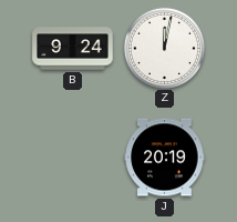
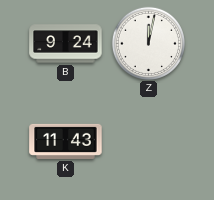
K: none -> 11:43
J: 20:19 -> none
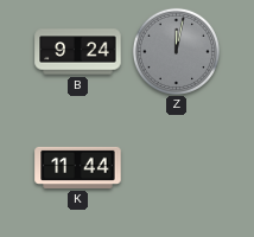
Z dial: white -> grey
K: 11:43 -> 11:44
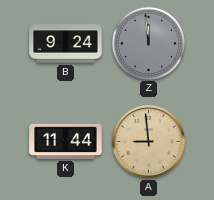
Z: 12:02 -> 11:59
A: none -> 8:59
